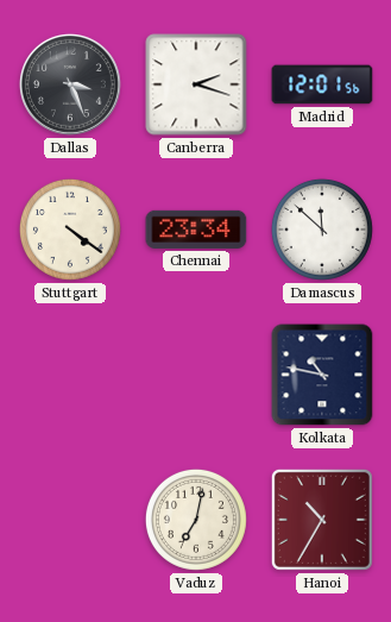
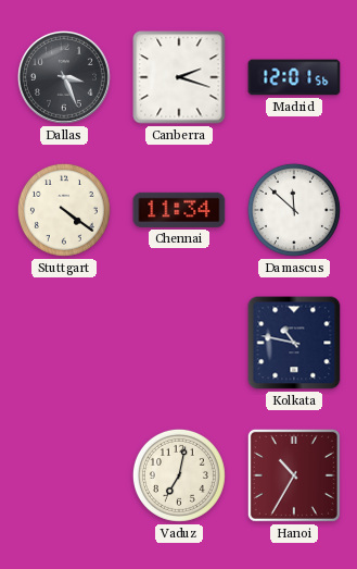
Chennai: 23:34 -> 11:34
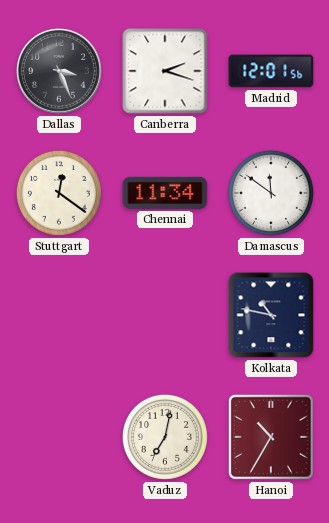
Stuttgart: 4:21 -> 12:21
Damascus: 11:52 -> 11:51
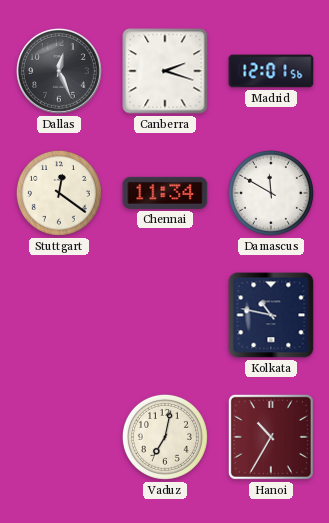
Dallas: 3:26 -> 12:26
Damascus: 11:51 -> 11:50
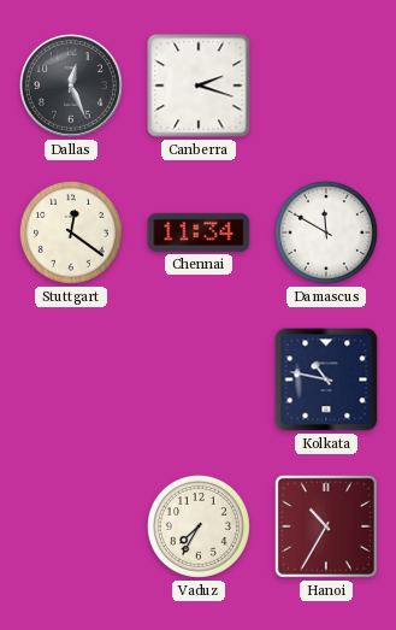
Madrid: 12:01 -> none
Vaduz: 7:02 -> 7:35
